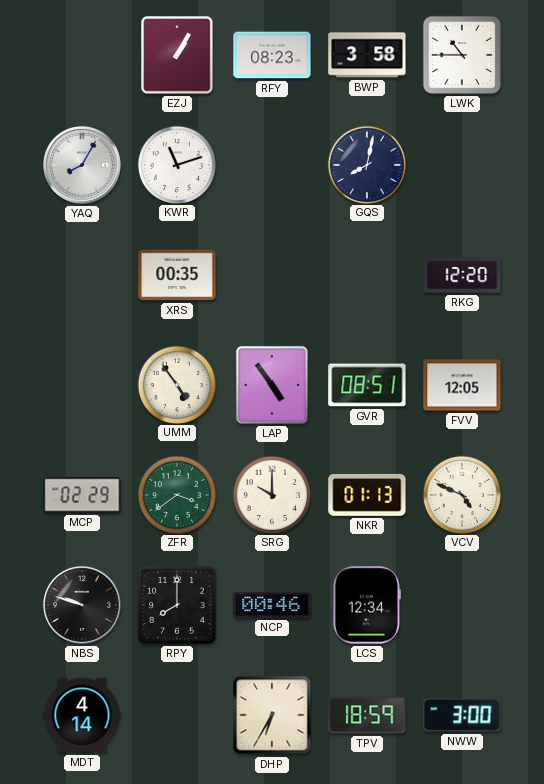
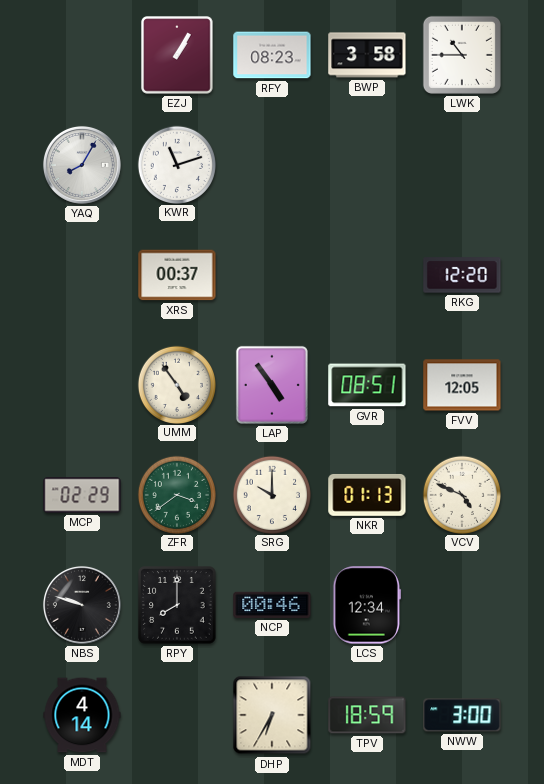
GQS: 8:02 -> none
XRS: 00:35 -> 00:37
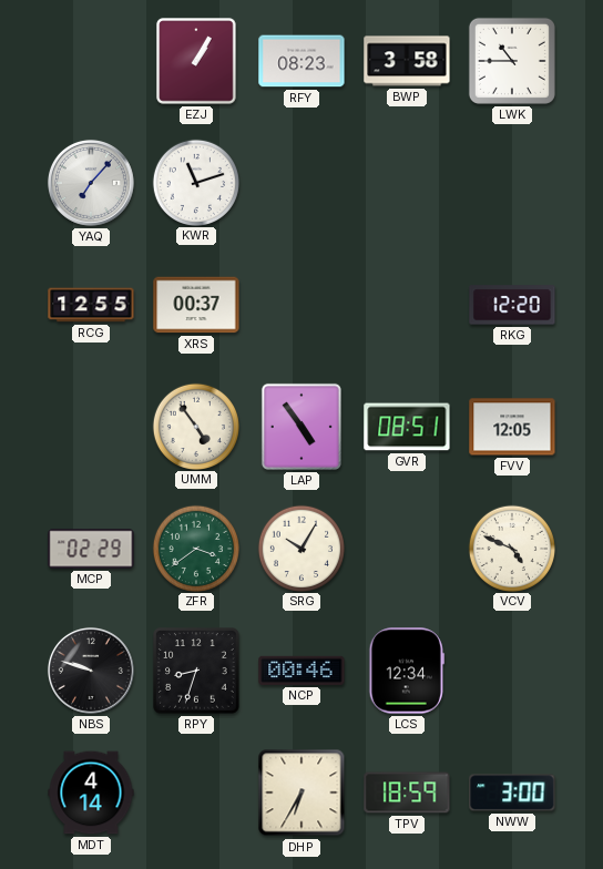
YAQ: 8:05 -> 7:07
RCG: none -> 12:55
SRG: 10:00 -> 10:05
NKR: 01:13 -> none
RPY: 8:00 -> 8:33
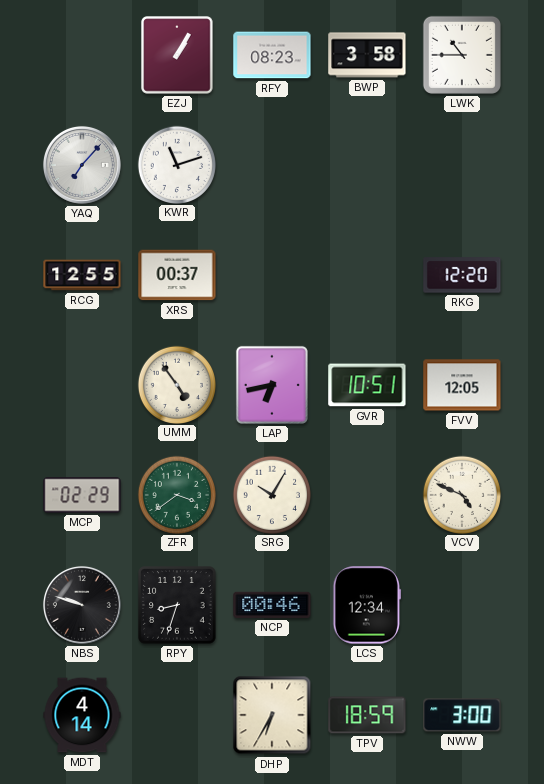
LAP: 4:54 -> 6:43
GVR: 08:51 -> 10:51
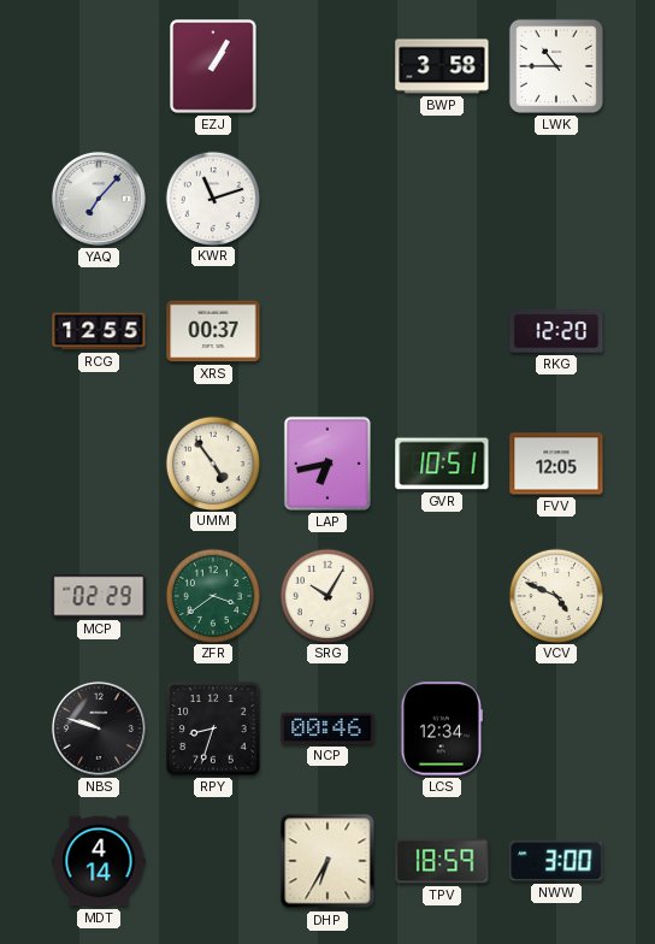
RFY: 08:23 -> none
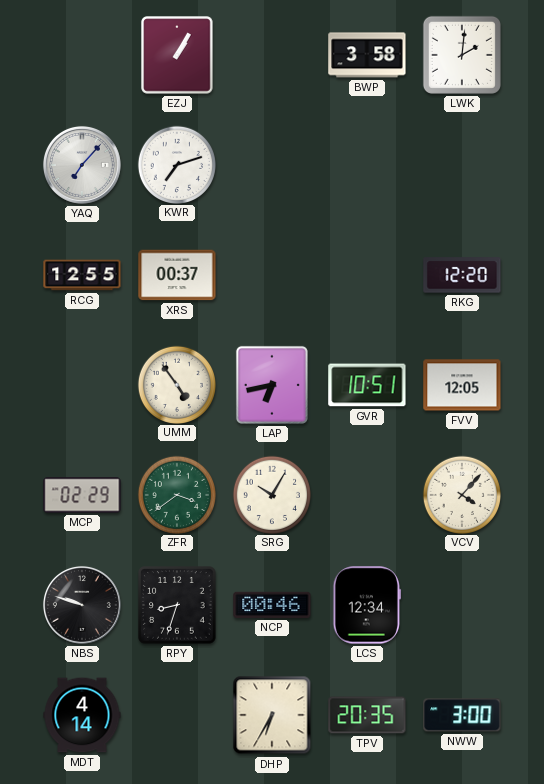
LWK: 10:45 -> 2:01
KWR: 11:12 -> 7:12
VCV: 4:49 -> 4:07
TPV: 18:59 -> 20:35
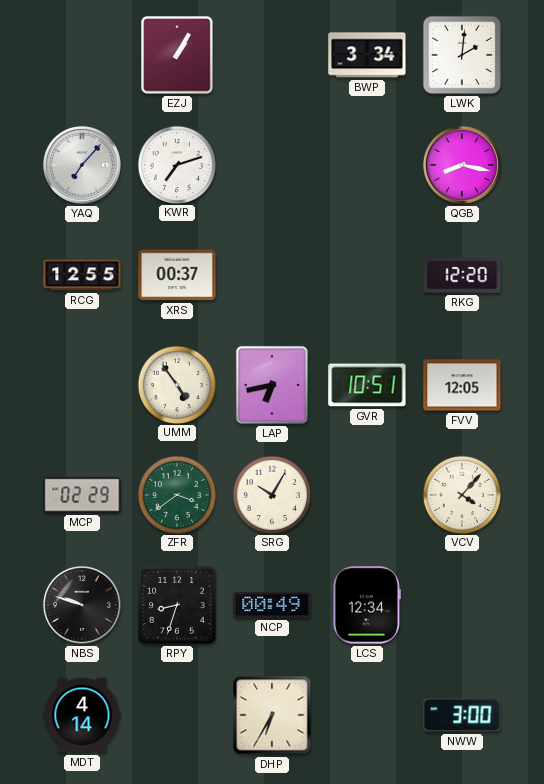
BWP: 3:58 -> 3:34
QGB: none -> 8:17
NCP: 00:46 -> 00:49
TPV: 20:35 -> none
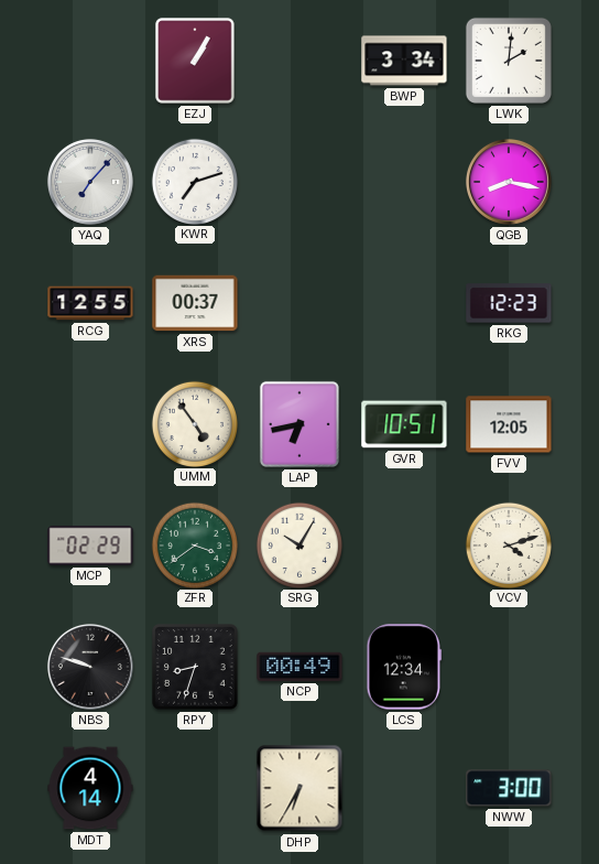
RKG: 12:20 -> 12:23
VCV: 4:07 -> 4:12
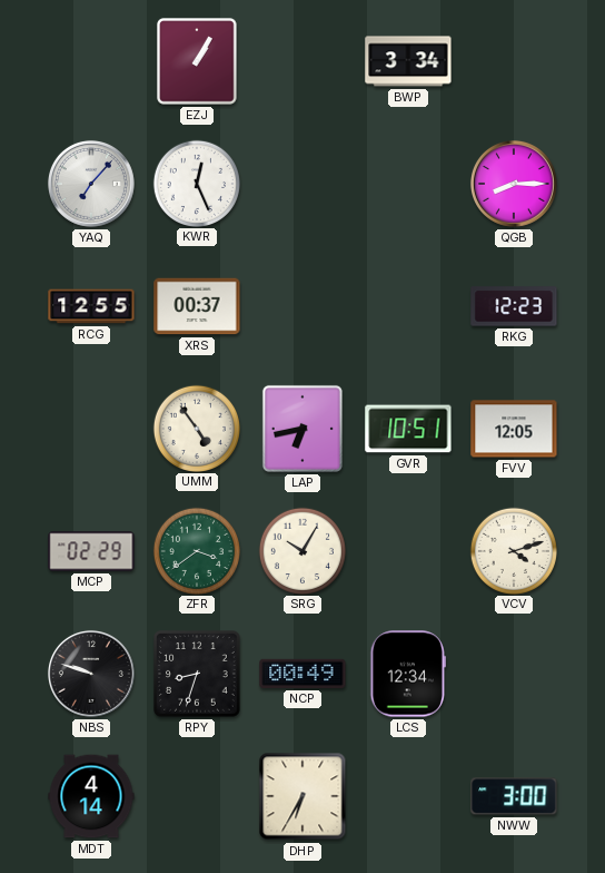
LWK: 2:01 -> none
KWR: 7:12 -> 12:26
QGB: 8:17 -> 8:15
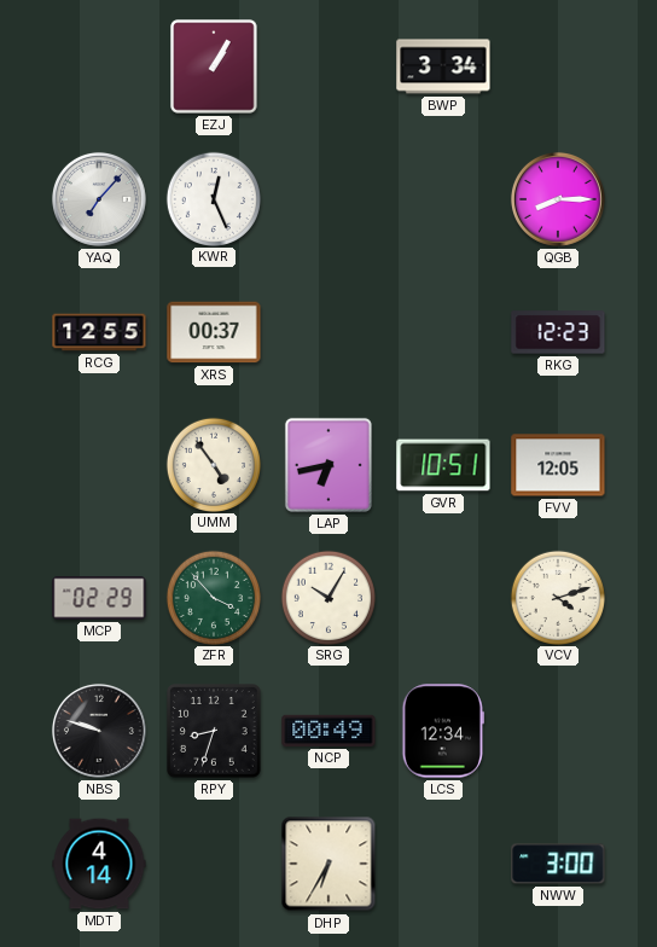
ZFR: 3:39 -> 3:53
